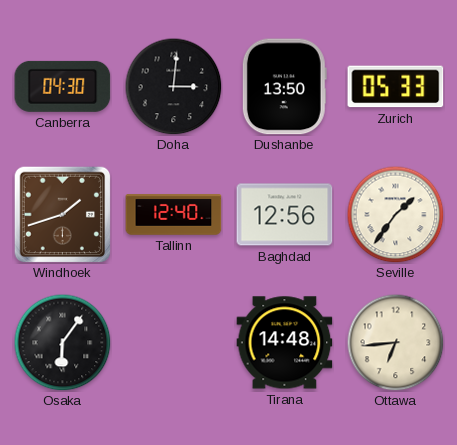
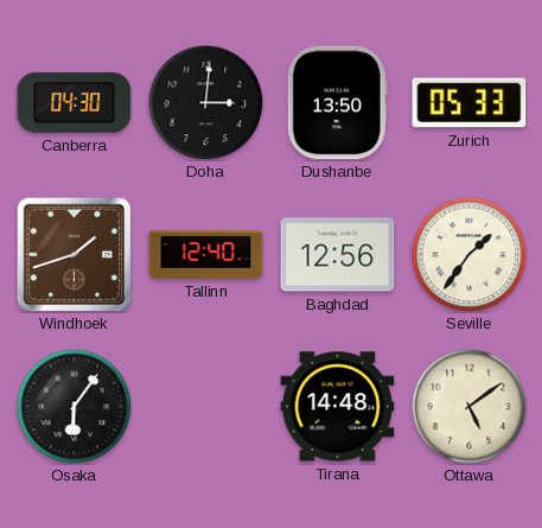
Ottawa: 6:44 -> 5:09
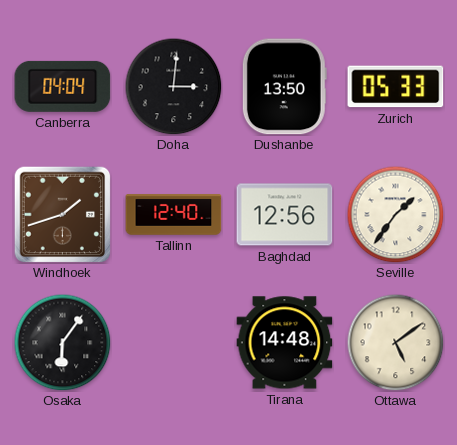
Canberra: 04:30 -> 04:04
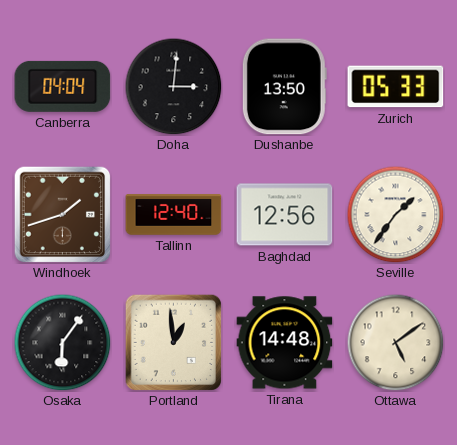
Portland: none -> 12:59
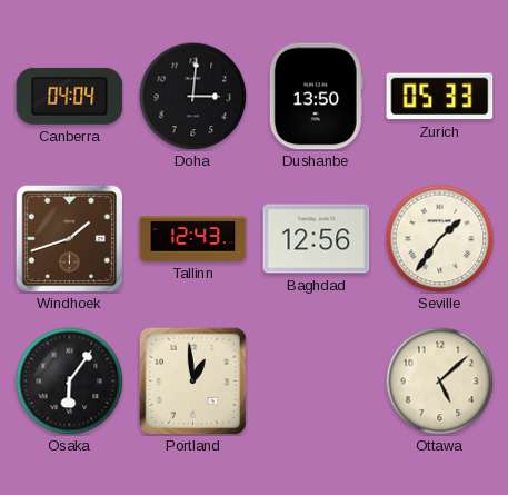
Tallinn: 12:40 -> 12:43
Tirana: 14:48 -> none
Ottawa: 5:09 -> 5:08
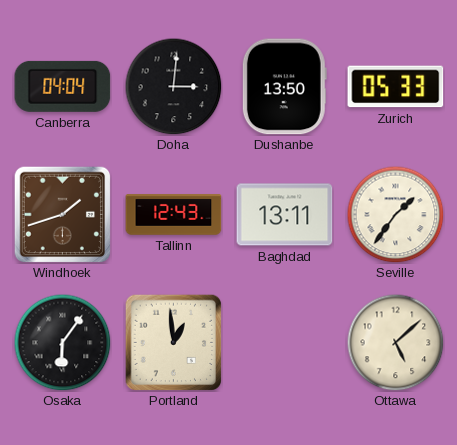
Baghdad: 12:56 -> 13:11
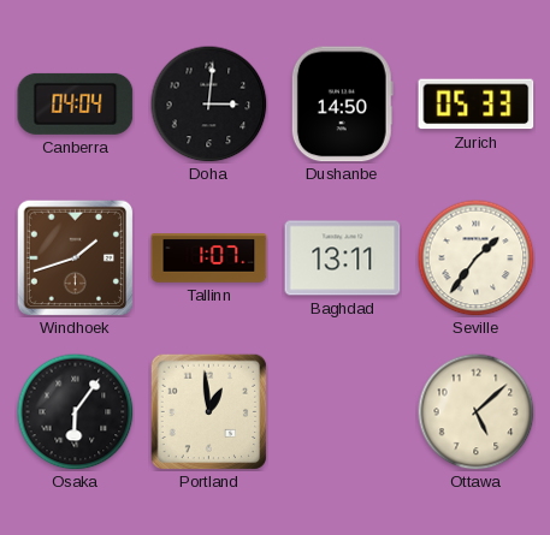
Dushanbe: 13:50 -> 14:50
Tallinn: 12:43 -> 1:07
